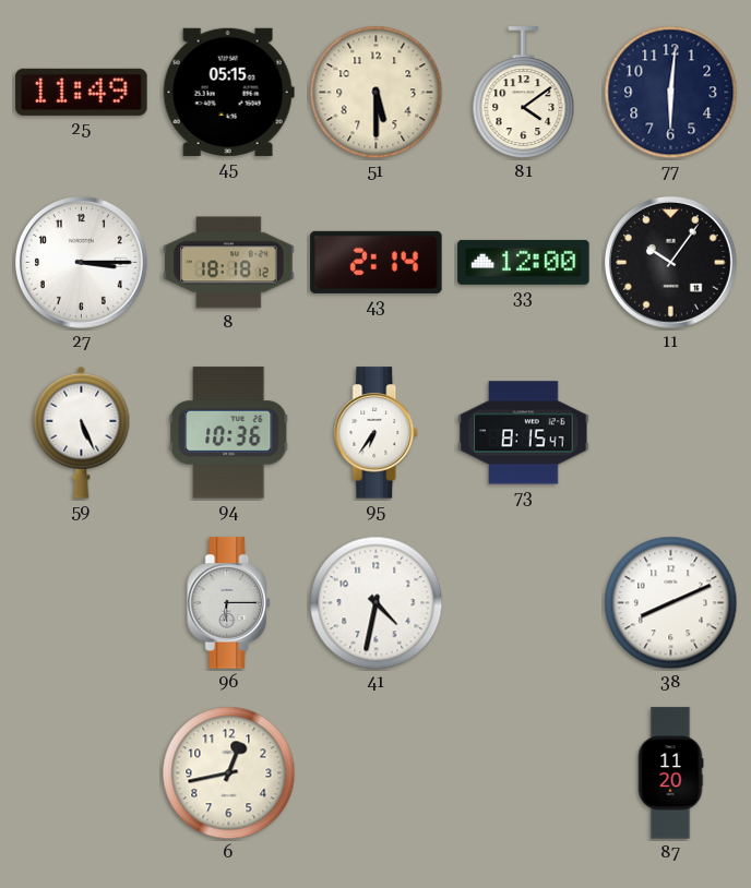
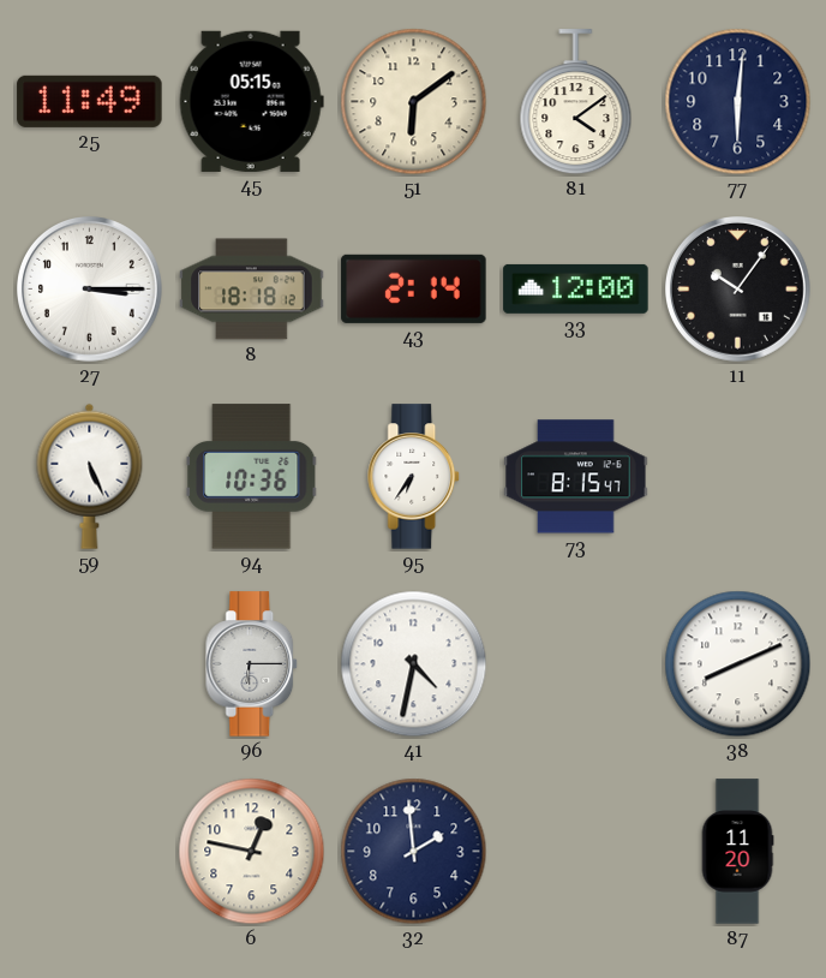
51: 5:30 -> 6:09
6: 12:43 -> 12:47
32: none -> 1:59
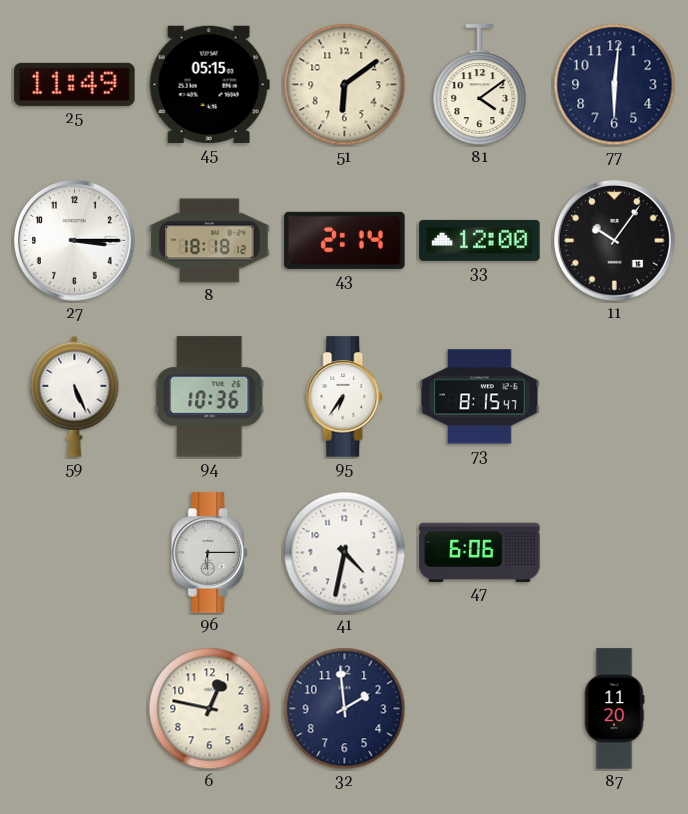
47: none -> 6:06
38: 8:11 -> none
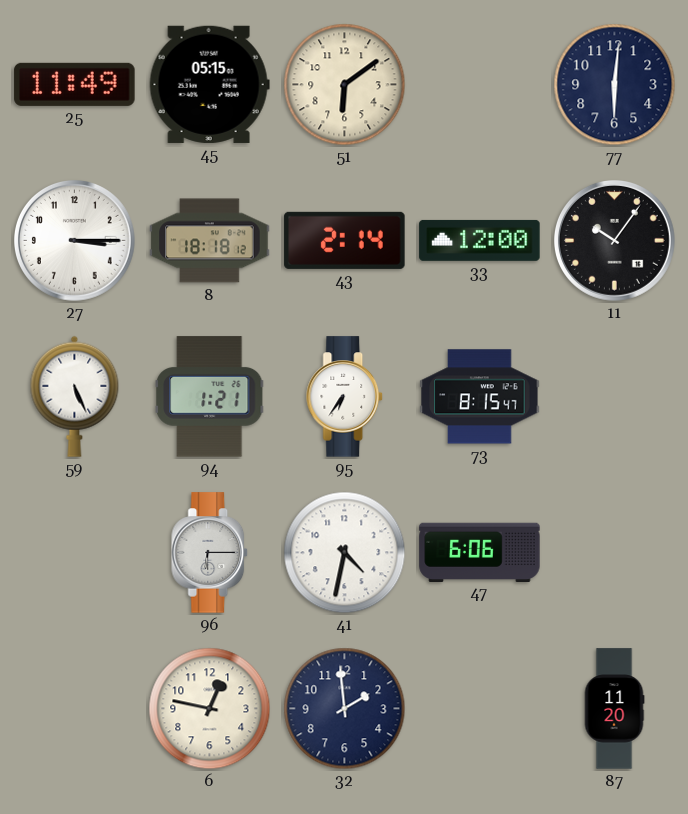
81: 4:09 -> none
94: 10:36 -> 1:21
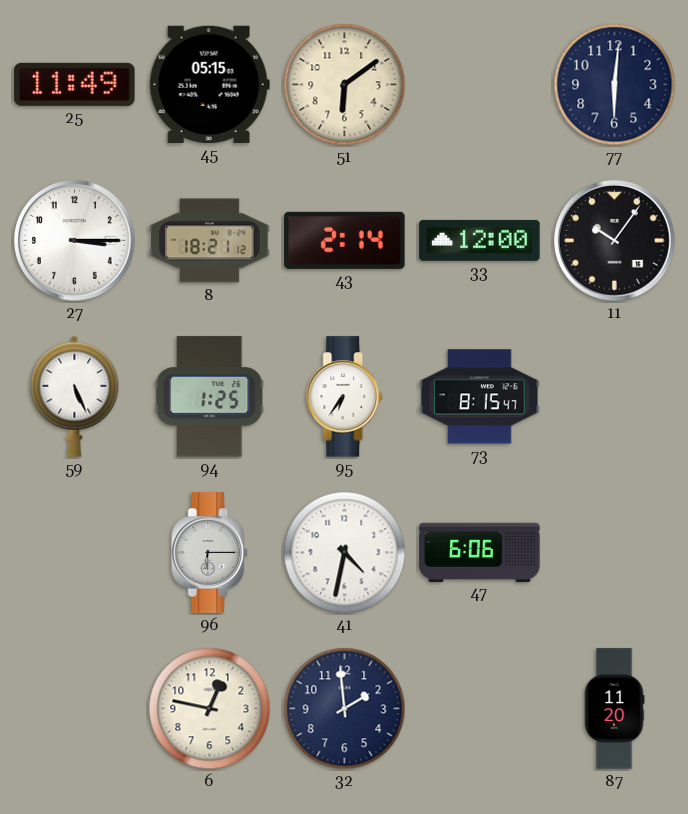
8: 18:18 -> 18:21
94: 1:21 -> 1:25
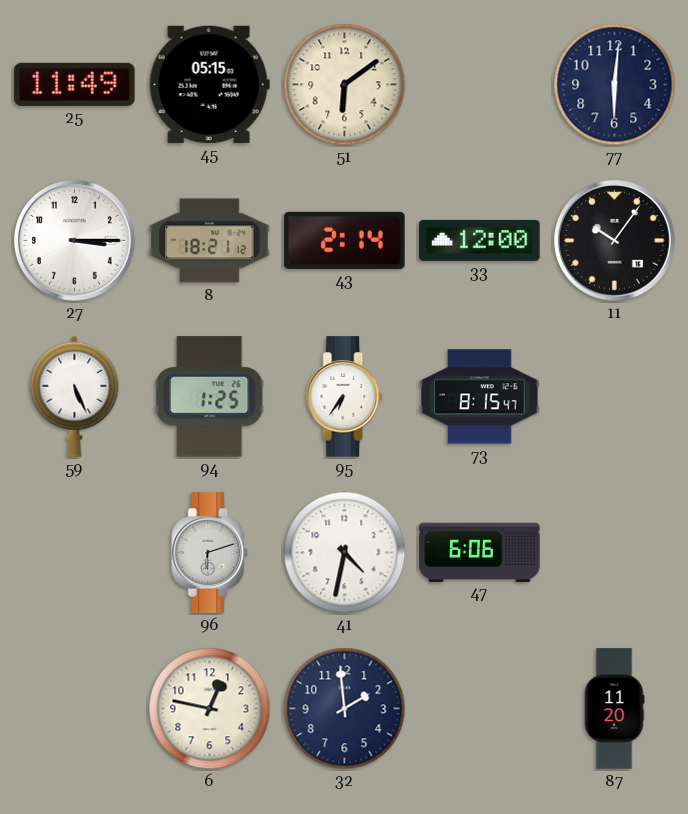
96: 6:15 -> 6:12
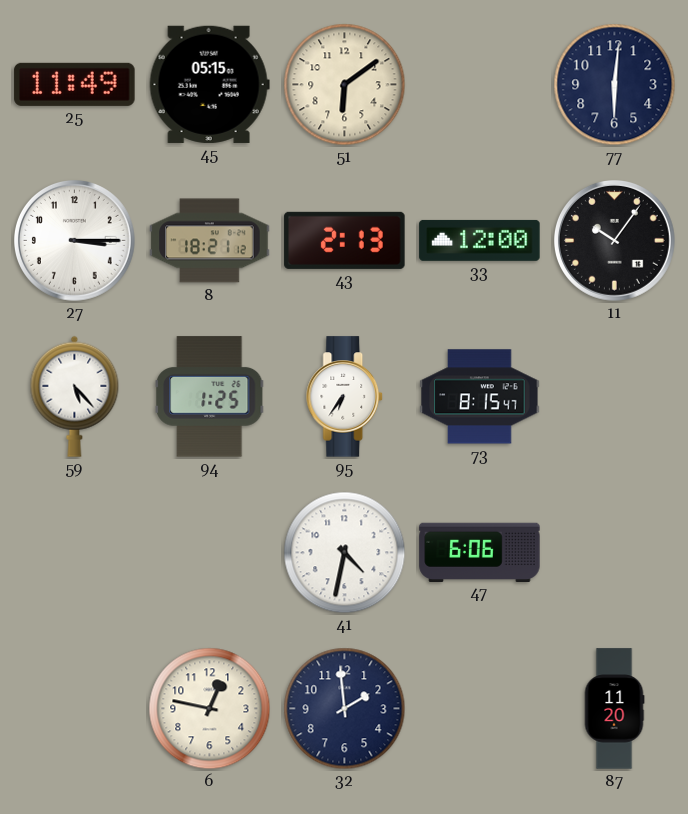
43: 2:14 -> 2:13
59: 5:26 -> 5:23
96: 6:12 -> none
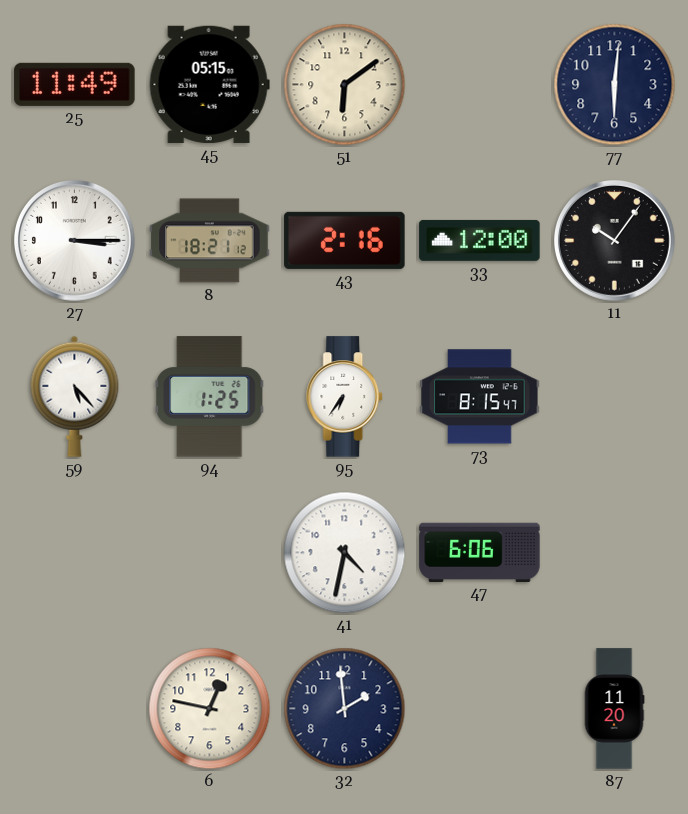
43: 2:13 -> 2:16
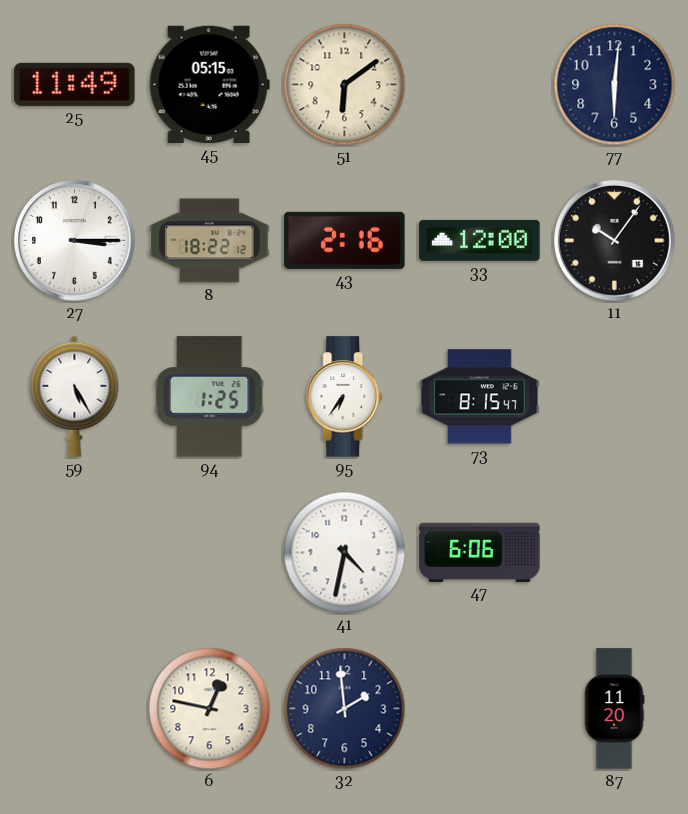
8: 18:21 -> 18:22
59: 5:23 -> 5:25
